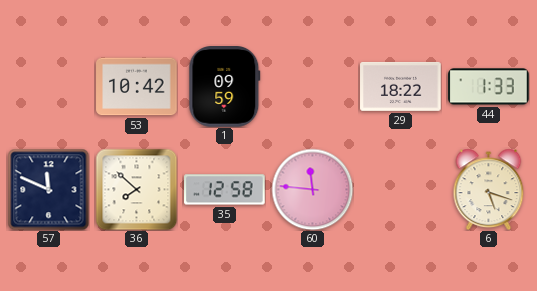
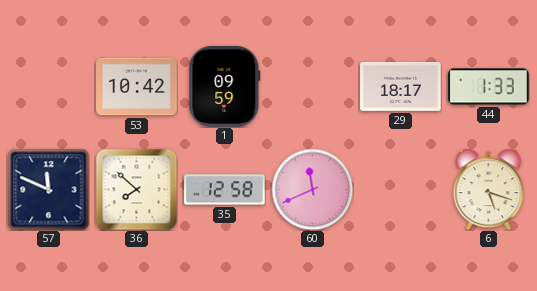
29: 18:22 -> 18:17
60: 11:46 -> 11:41
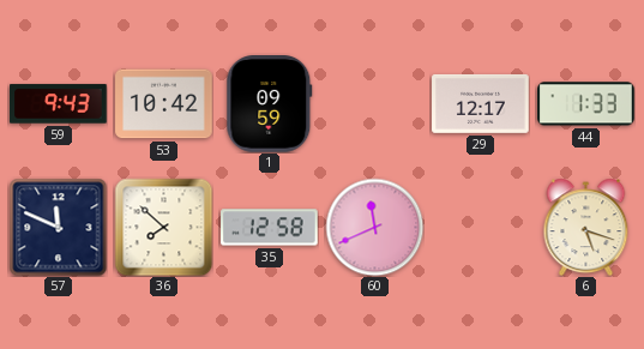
59: none -> 9:43
29: 18:17 -> 12:17
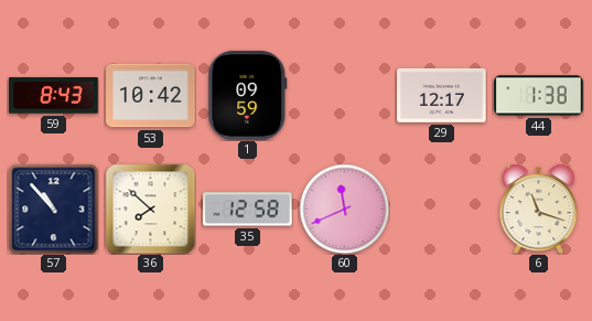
59: 9:43 -> 8:43
44: 1:33 -> 1:38
57: 11:49 -> 10:53
6: 5:18 -> 11:18
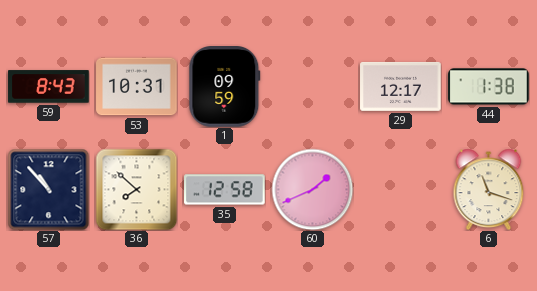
53: 10:42 -> 10:31
60: 11:41 -> 1:41
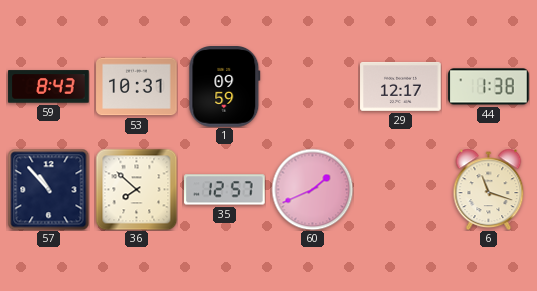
35: 12:58 -> 12:57
